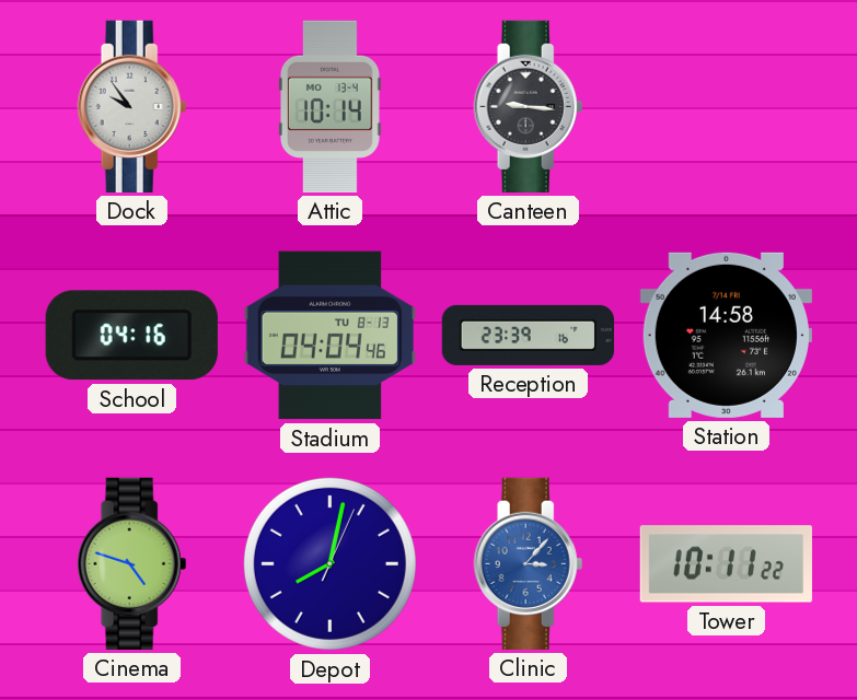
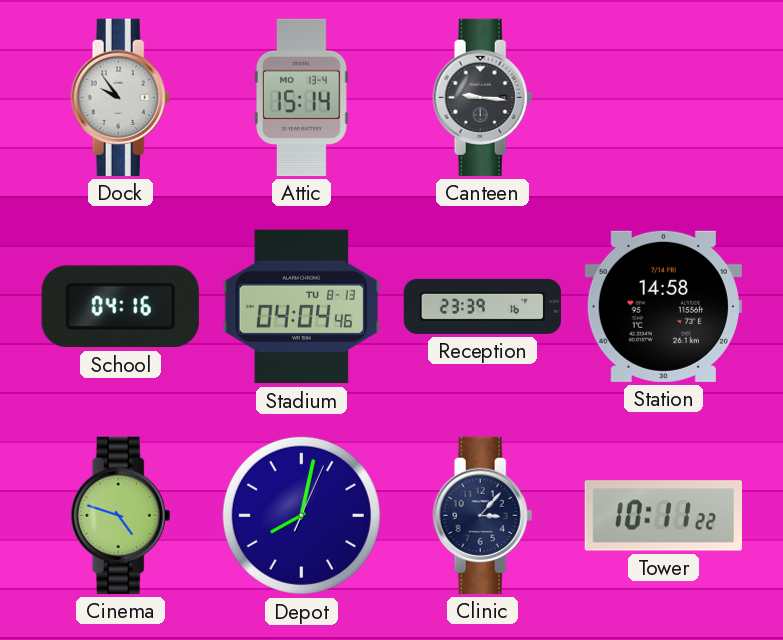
Attic: 10:14 -> 15:14
Clinic dial: blue -> navy
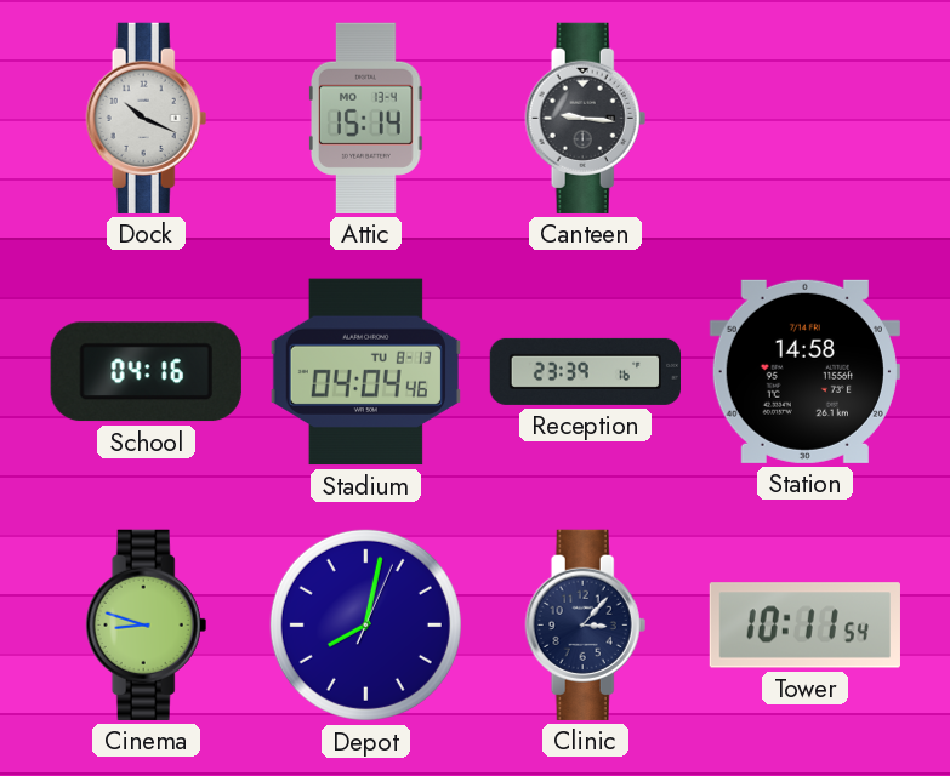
Dock: 9:54 -> 10:19
Cinema: 4:48 -> 8:48
Tower: 10:11:22 -> 10:11:54
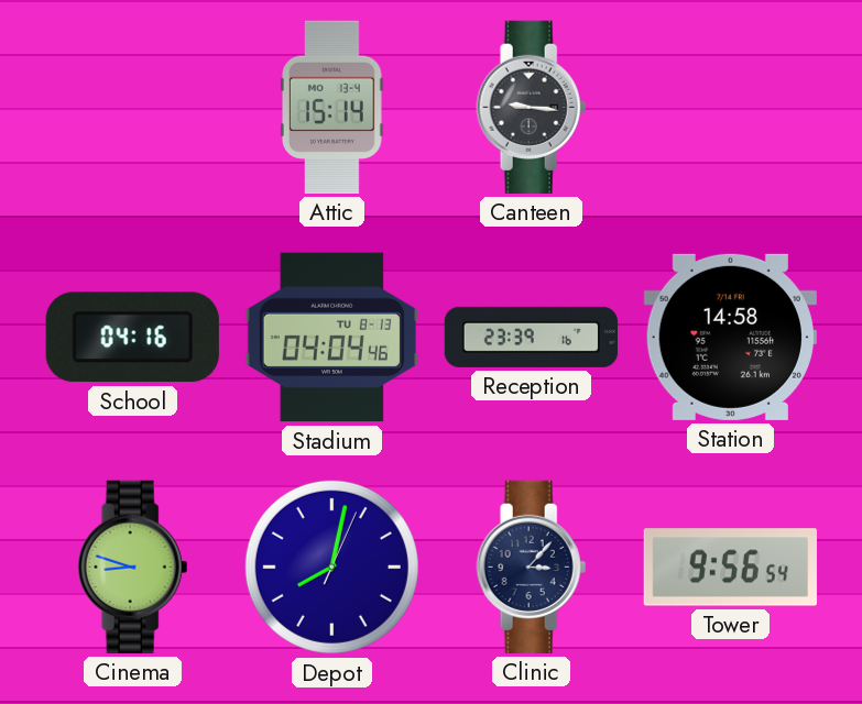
Dock: 10:19 -> none
Tower: 10:11 -> 9:56
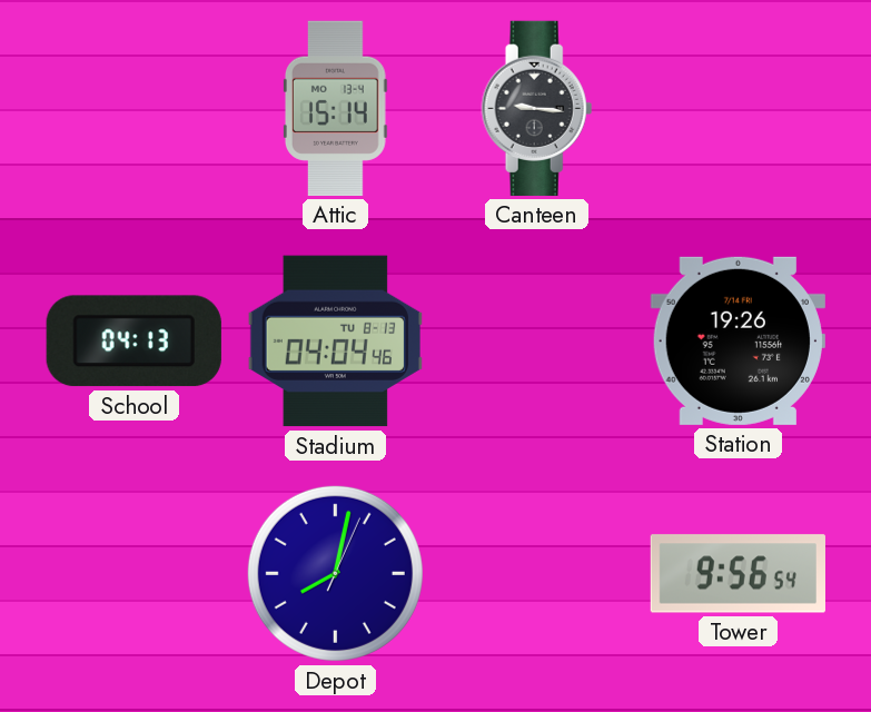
School: 04:16 -> 04:13
Reception: 23:39 -> none
Station: 14:58 -> 19:26
Cinema: 8:48 -> none
Clinic: 3:07 -> none
